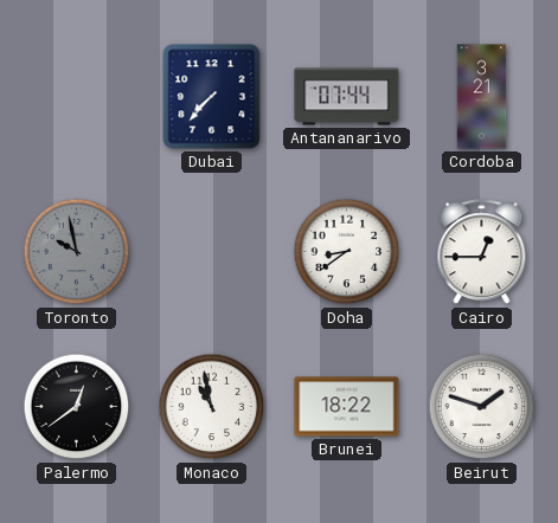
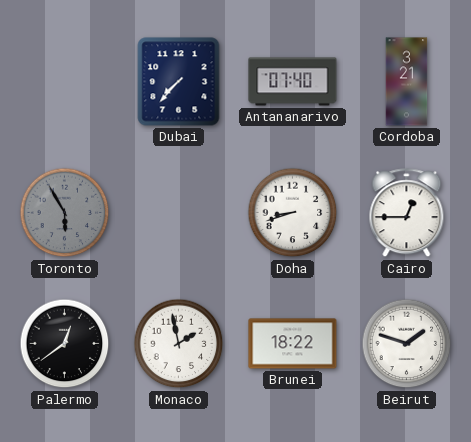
Antananarivo: 07:44 -> 07:40
Toronto: 9:58 -> 5:55
Doha: 8:39 -> 8:42
Monaco: 10:58 -> 1:58
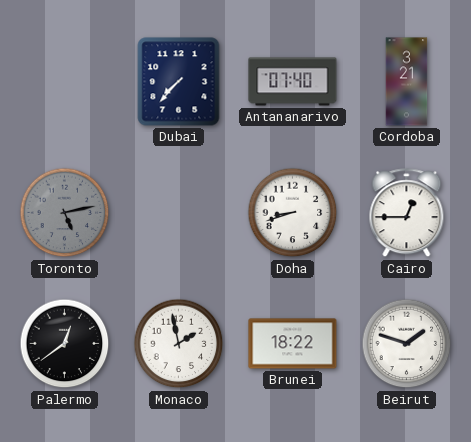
Toronto: 5:55 -> 5:13
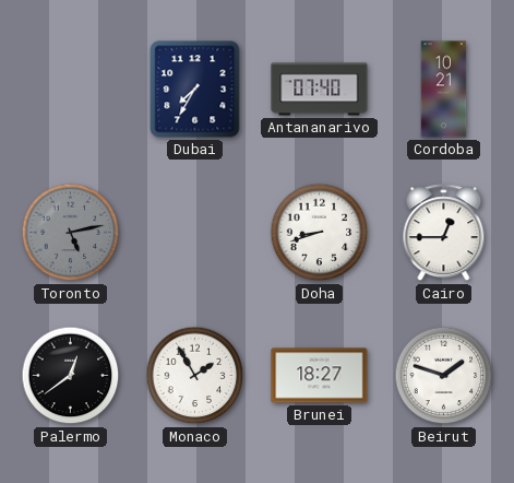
Dubai: 7:37 -> 7:35
Cordoba: 3:21 -> 10:21
Monaco: 1:58 -> 1:55
Brunei: 18:22 -> 18:27
